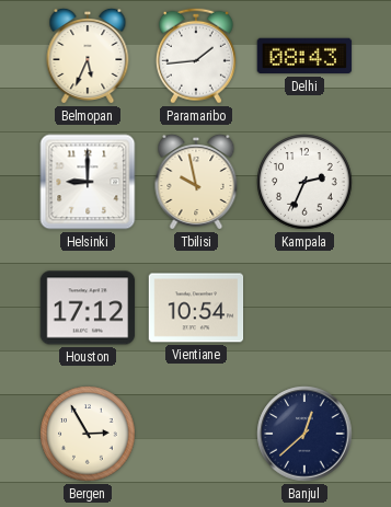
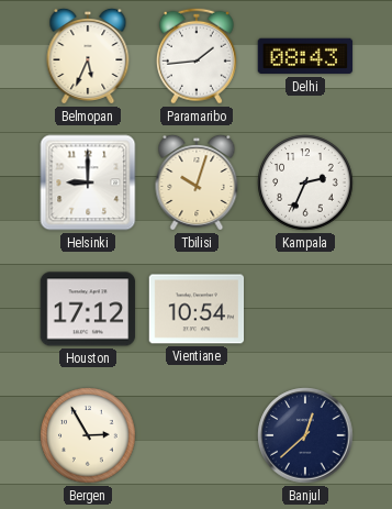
Tbilisi: 9:58 -> 10:03
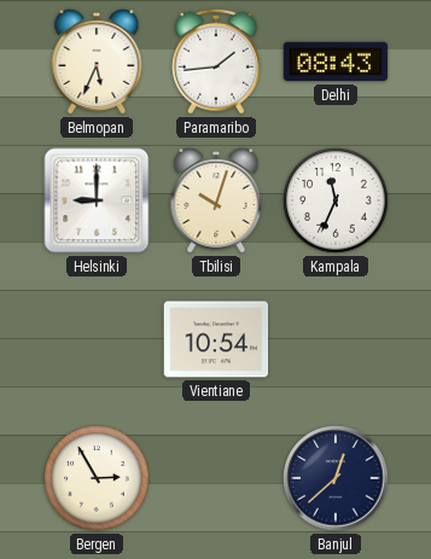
Kampala: 2:34 -> 11:34
Houston: 17:12 -> none
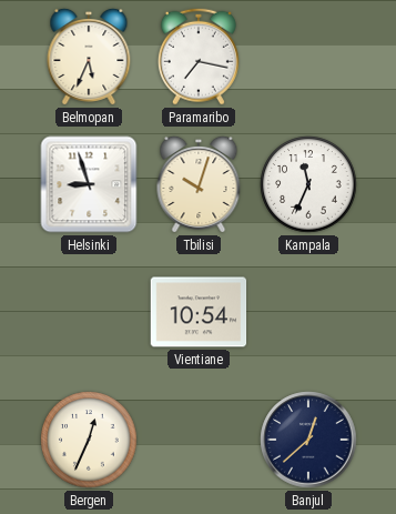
Paramaribo: 1:44 -> 7:17
Delhi: 08:43 -> none
Helsinki: 9:00 -> 8:57
Bergen: 2:55 -> 12:34
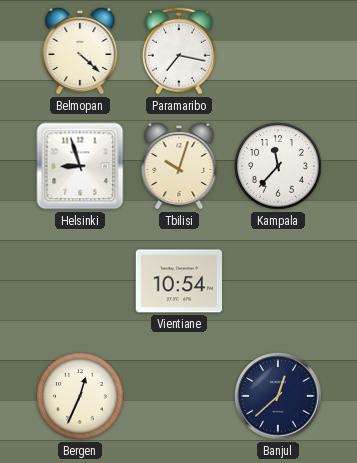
Belmopan: 5:34 -> 4:22
Kampala: 11:34 -> 11:37
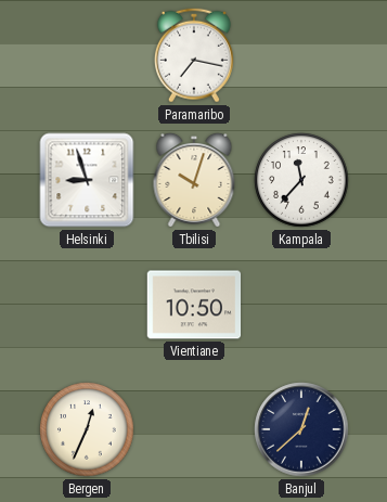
Belmopan: 4:22 -> none
Vientiane: 10:54 -> 10:50
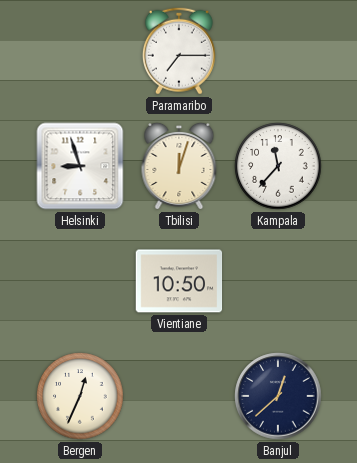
Paramaribo: 7:17 -> 7:15
Tbilisi: 10:03 -> 12:03
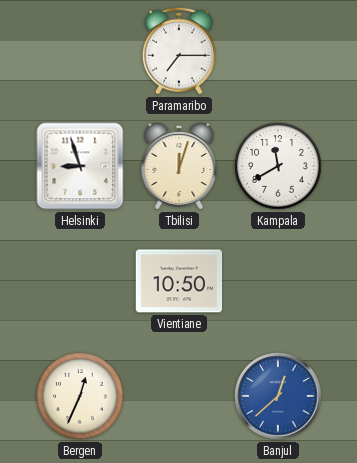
Kampala: 11:37 -> 11:40
Banjul dial: navy -> blue
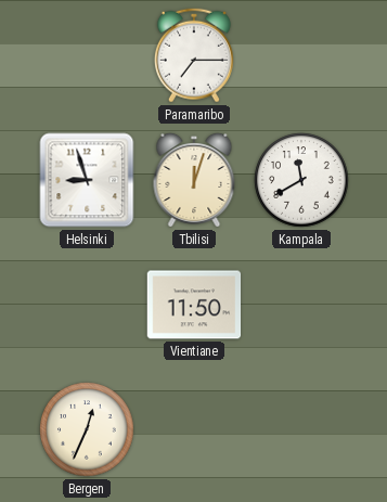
Vientiane: 10:50 -> 11:50
Banjul: 12:38 -> none
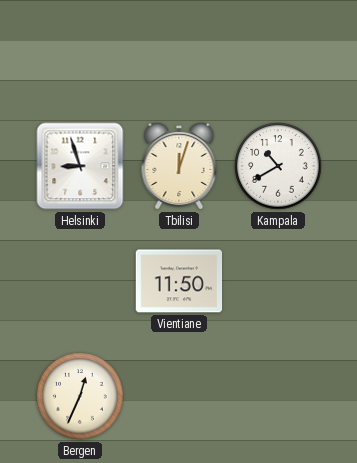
Paramaribo: 7:15 -> none
Kampala: 11:40 -> 10:40
